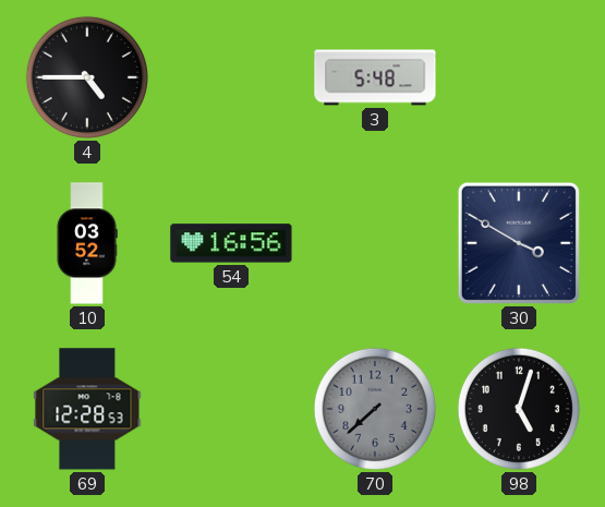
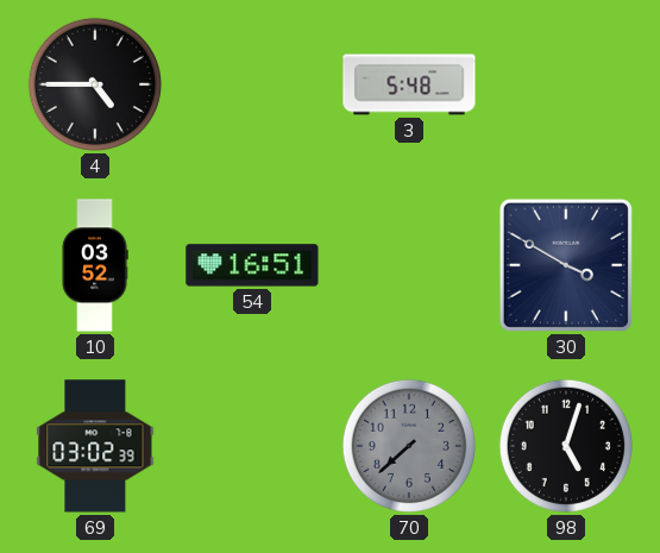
54: 16:56 -> 16:51
69: 12:28 -> 03:02
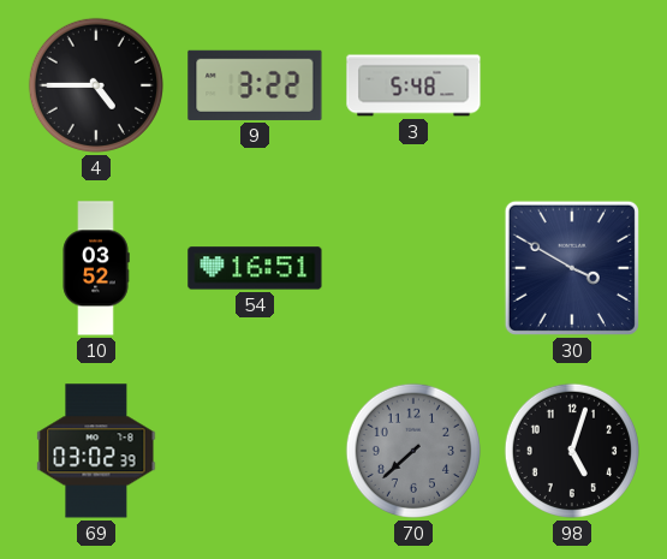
9: none -> 3:22
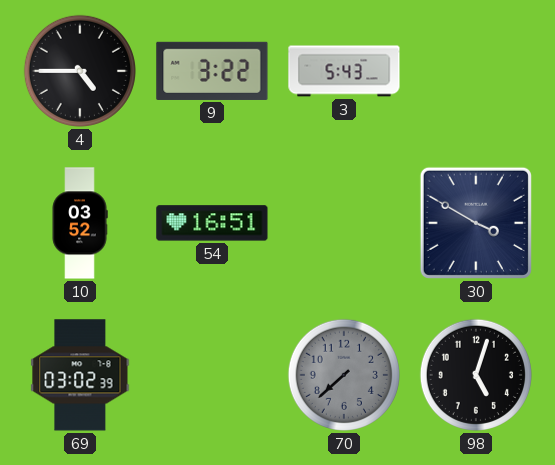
3: 5:48 -> 5:43
